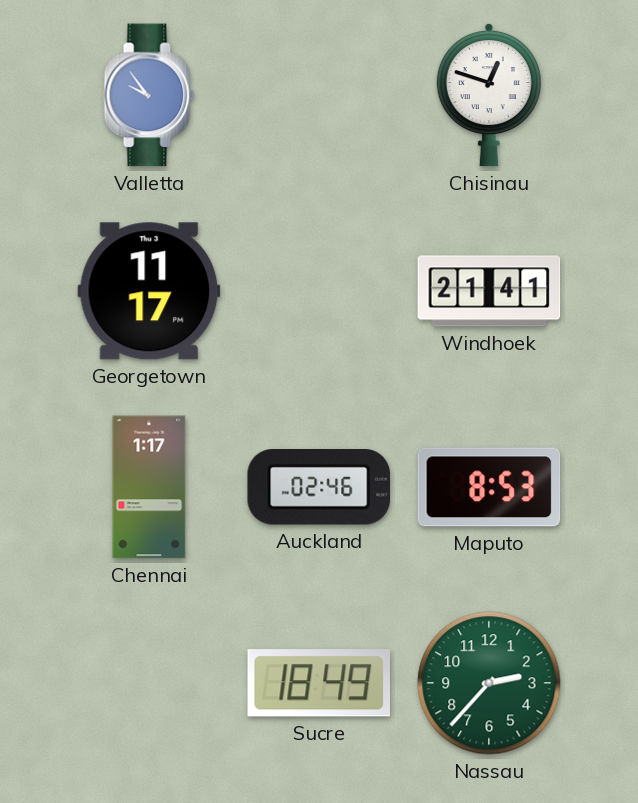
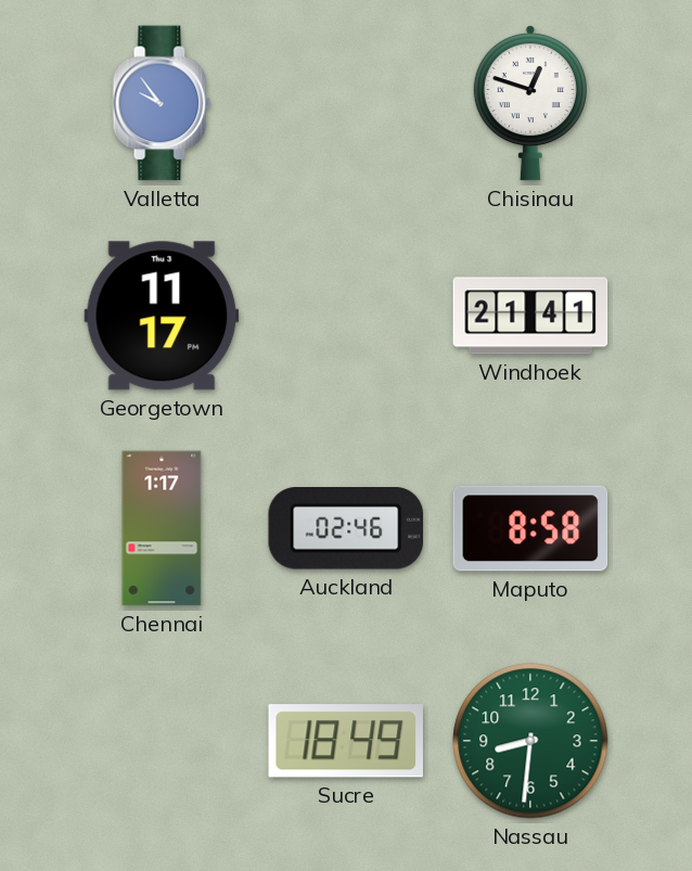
Maputo: 8:53 -> 8:58
Nassau: 2:37 -> 8:31
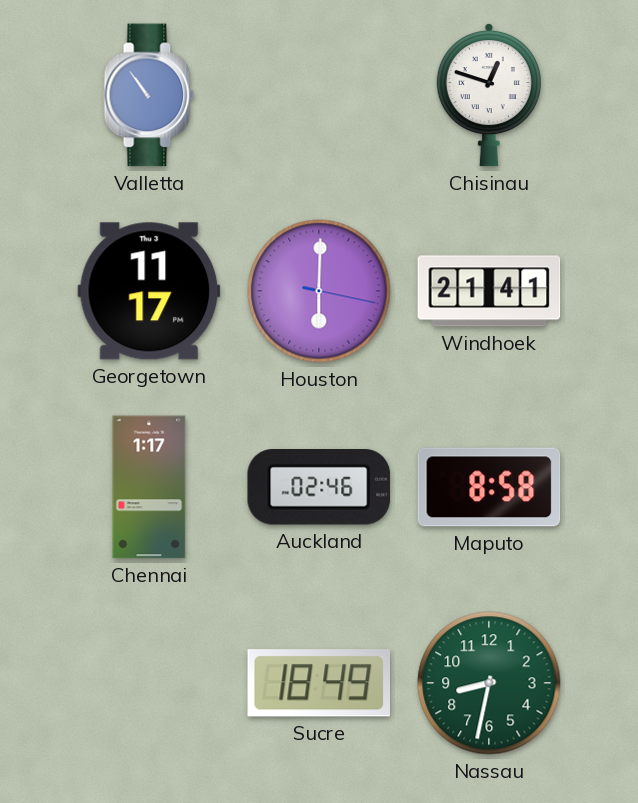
Valletta: 9:54 -> 10:54
Houston: none -> 6:00
Nassau: 8:31 -> 8:32
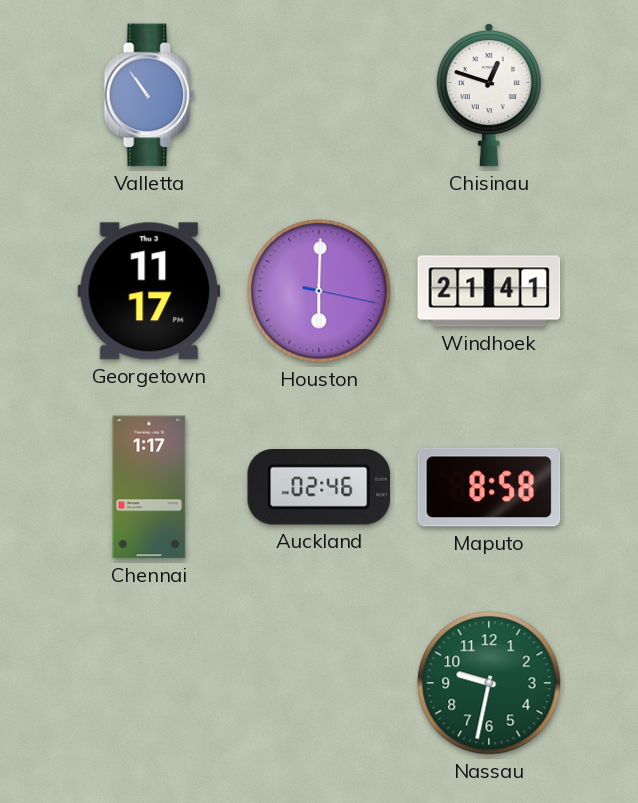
Sucre: 18:49 -> none
Nassau: 8:32 -> 9:32
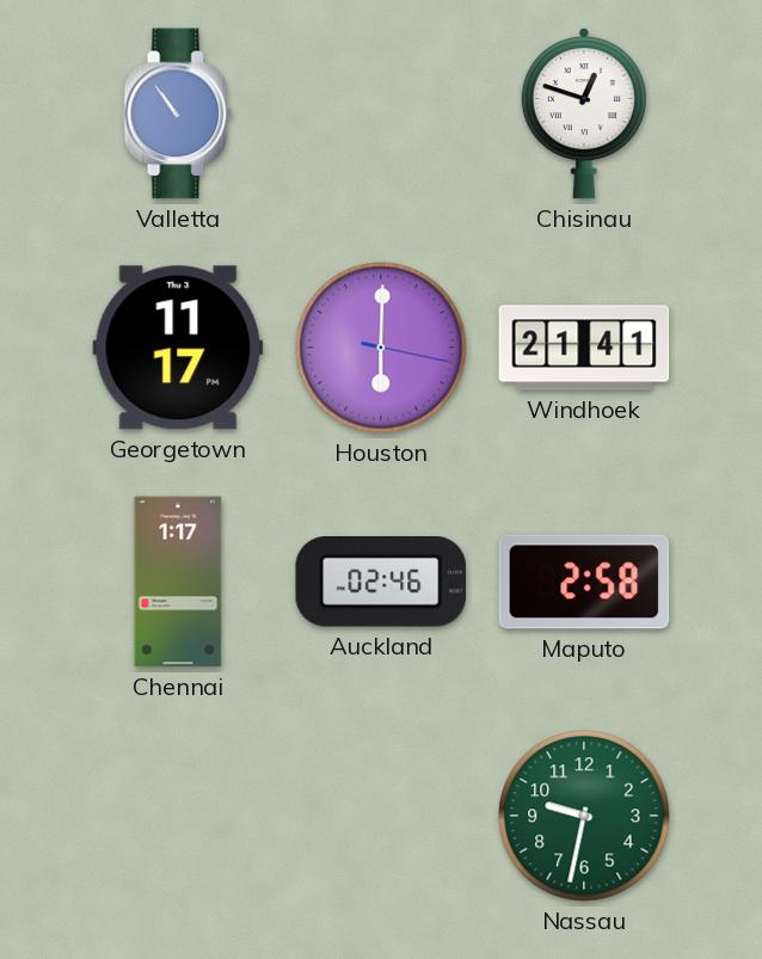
Maputo: 8:58 -> 2:58
